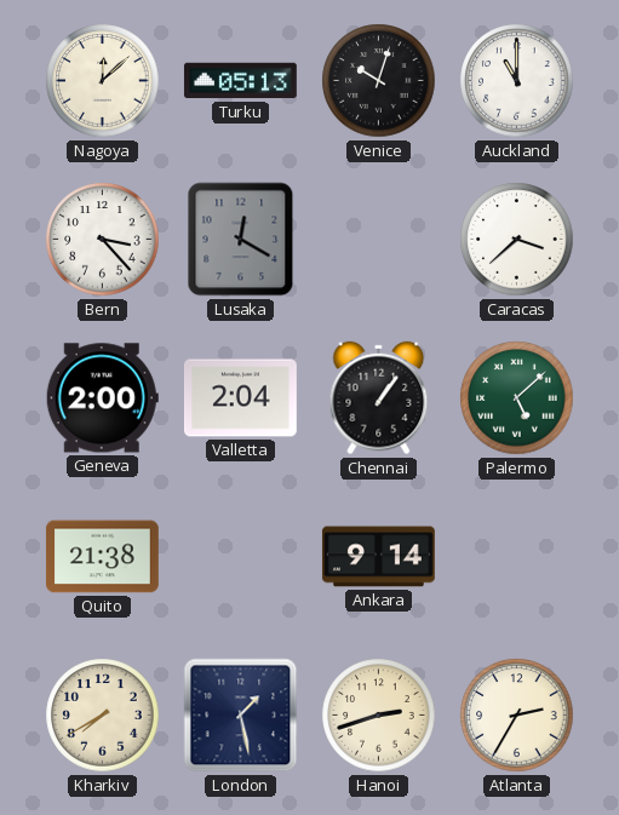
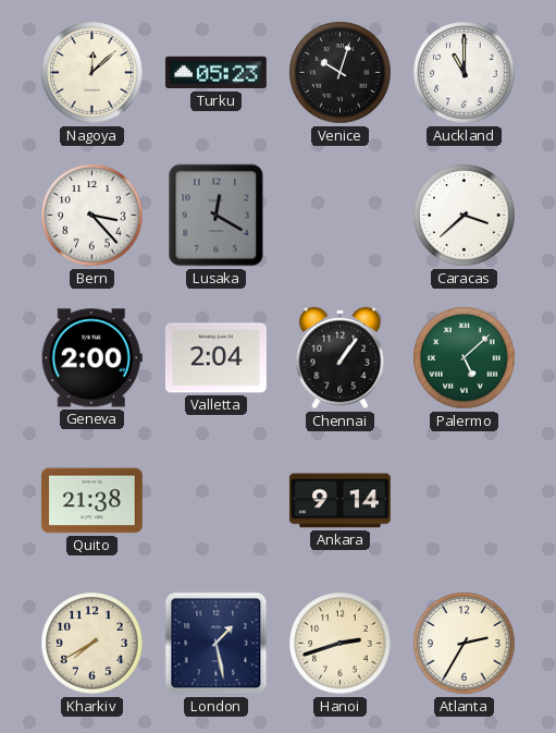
Turku: 05:13 -> 05:23
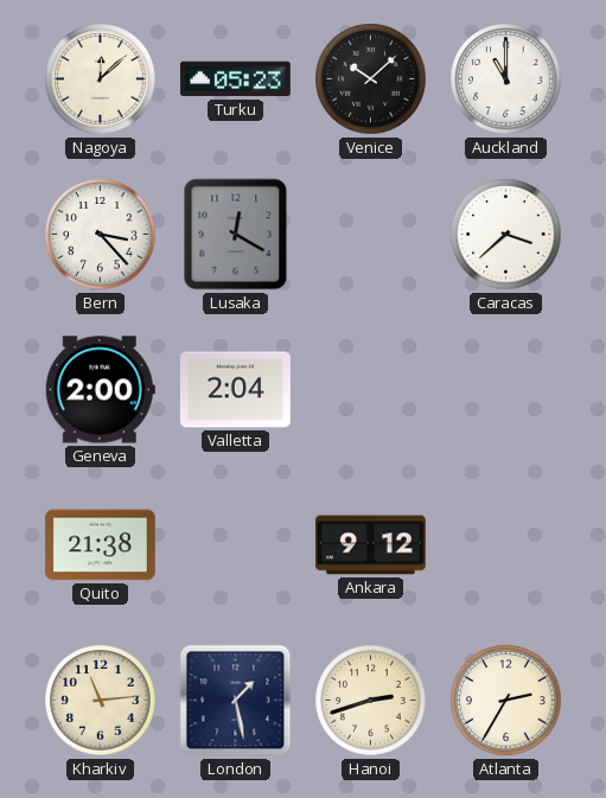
Venice: 10:03 -> 10:08
Chennai: 1:06 -> none
Palermo: 5:08 -> none
Ankara: 9:14 -> 9:12
Kharkiv: 7:40 -> 11:14
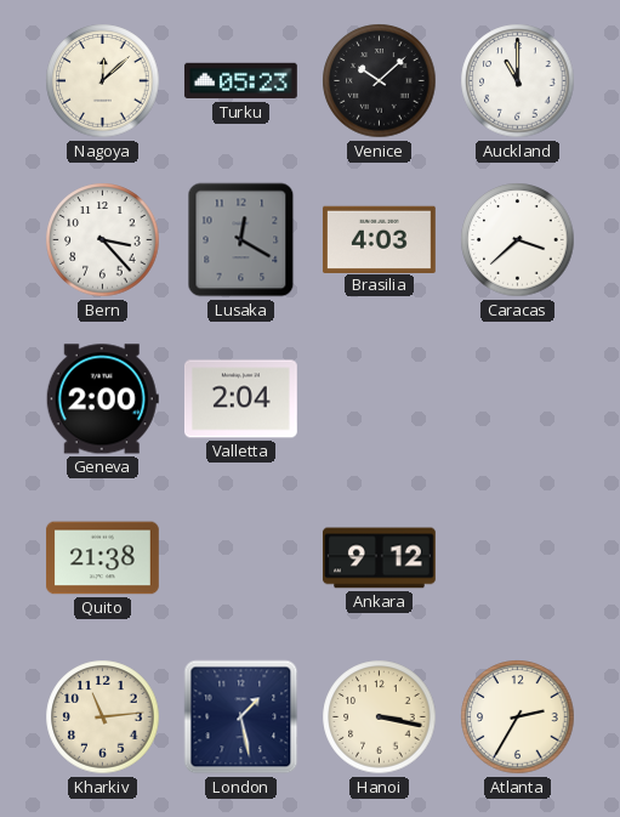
Brasilia: none -> 4:03
Hanoi: 2:42 -> 3:17
